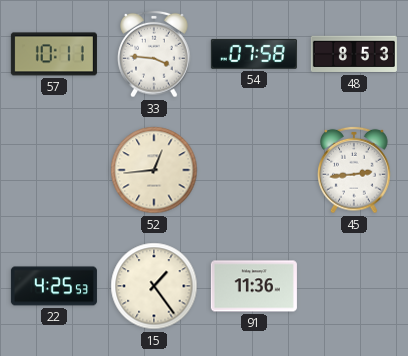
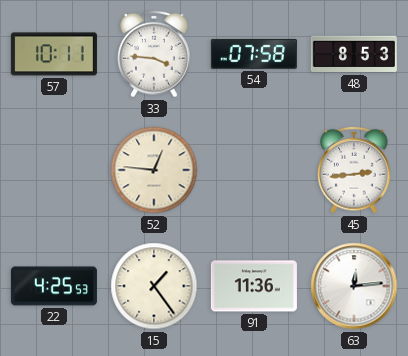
52: 12:44 -> 12:46
63: none -> 12:14
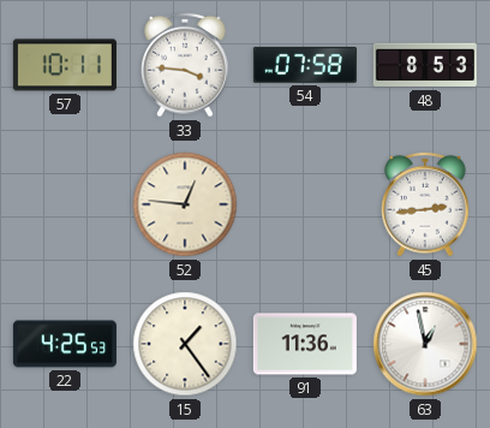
63: 12:14 -> 12:58
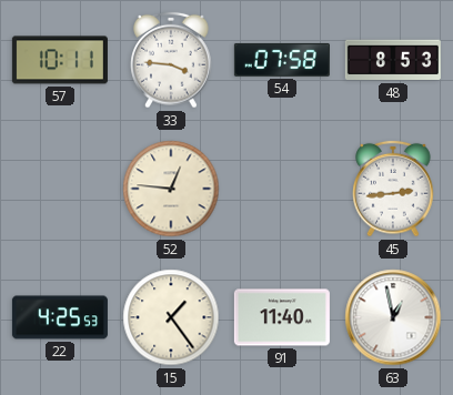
91: 11:36 -> 11:40
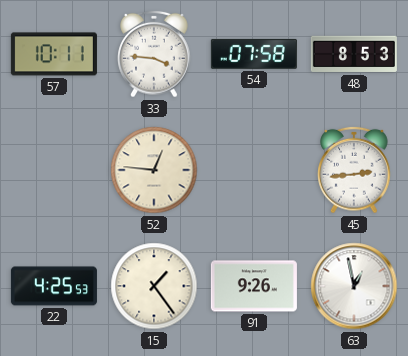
91: 11:40 -> 9:26
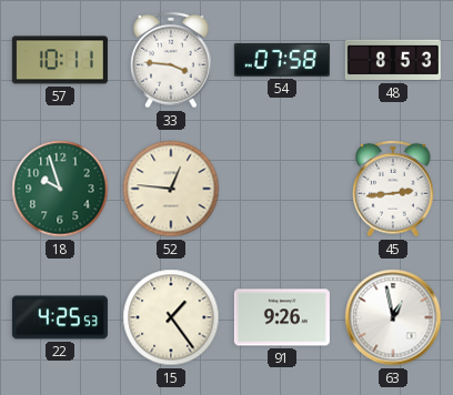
18: none -> 9:57
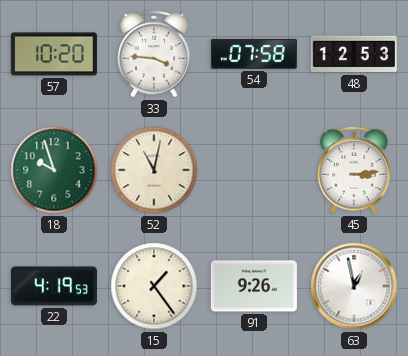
57: 10:11 -> 10:20
48: 8:53 -> 12:53
52: 12:46 -> 11:02
45: 2:44 -> 3:14
22: 4:25 -> 4:19
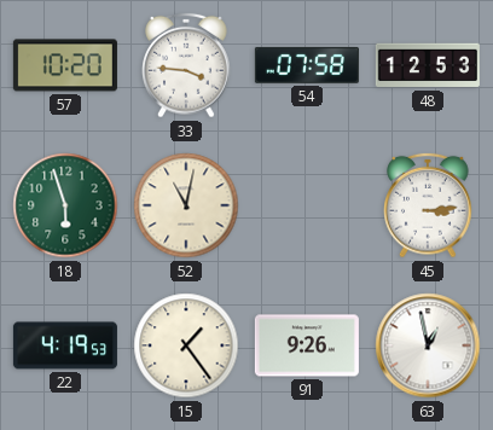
18: 9:57 -> 5:57
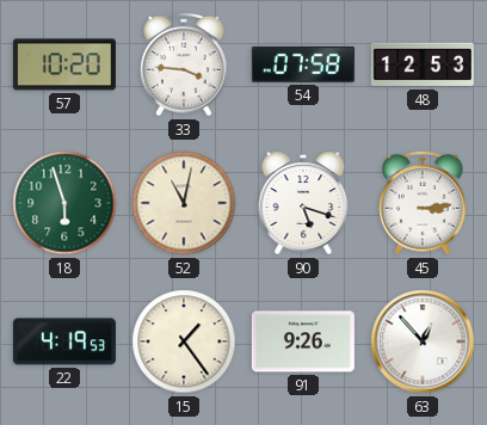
90: none -> 5:18
63: 12:58 -> 12:53
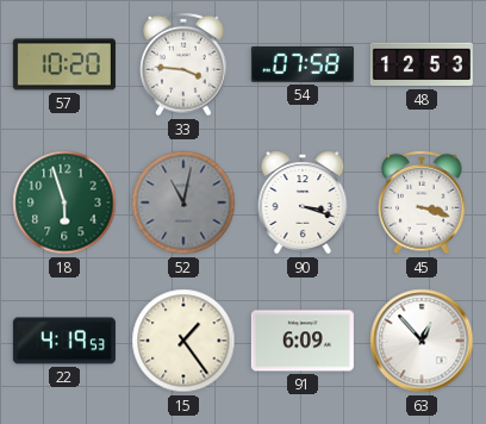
52 dial: cream -> grey
90: 5:18 -> 3:18
45: 3:14 -> 3:18
91: 9:26 -> 6:09
